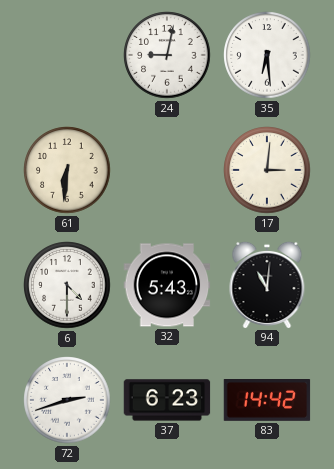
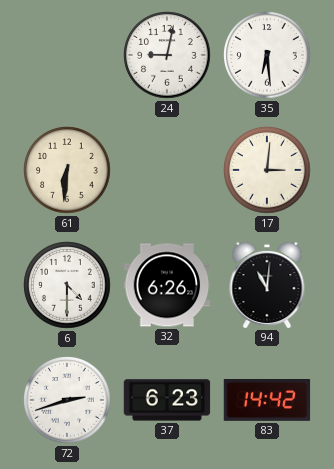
32: 5:43 -> 6:26
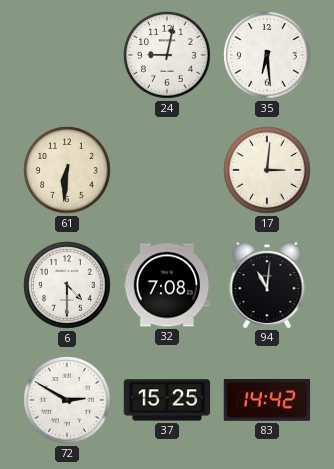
32: 6:26 -> 7:08
72: 2:42 -> 2:50
37: 6:23 -> 15:25
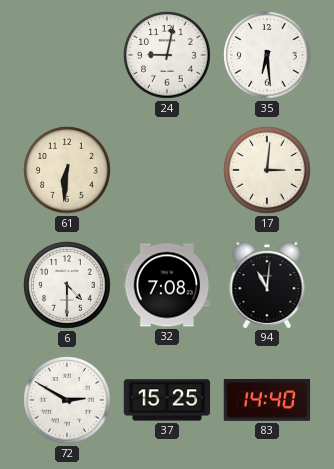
83: 14:42 -> 14:40
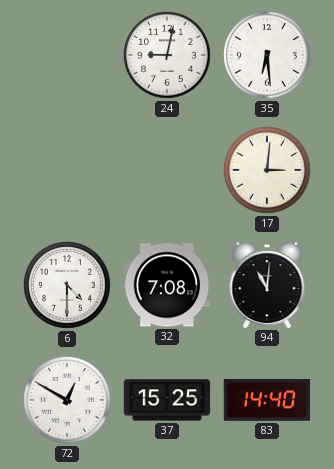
61: 6:31 -> none
72: 2:50 -> 12:50
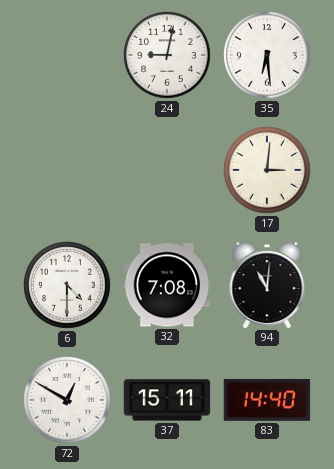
37: 15:25 -> 15:11
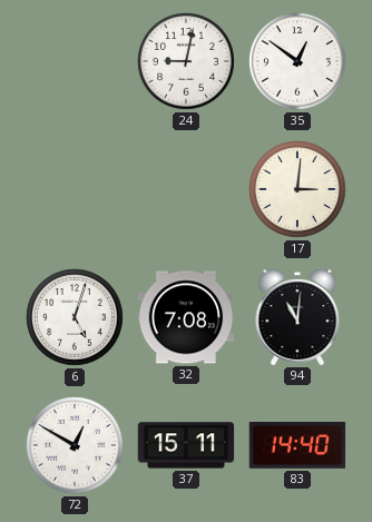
35: 6:29 -> 12:51
6: 4:30 -> 5:03
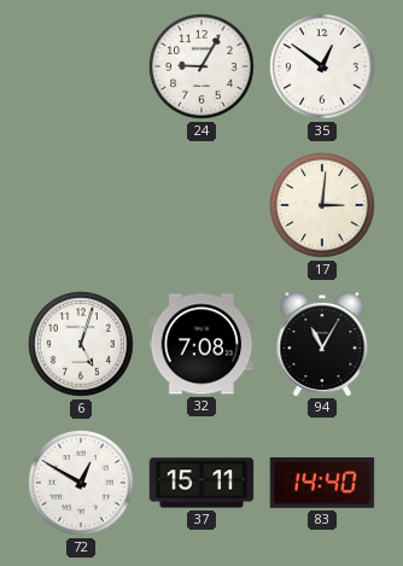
24: 9:02 -> 9:05
94: 11:01 -> 11:05
